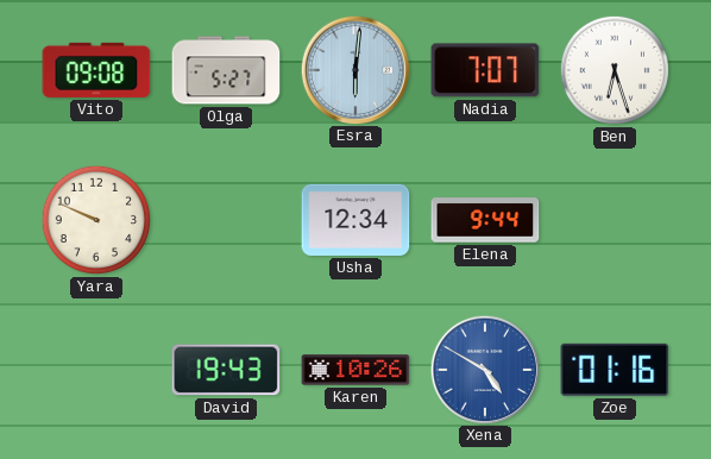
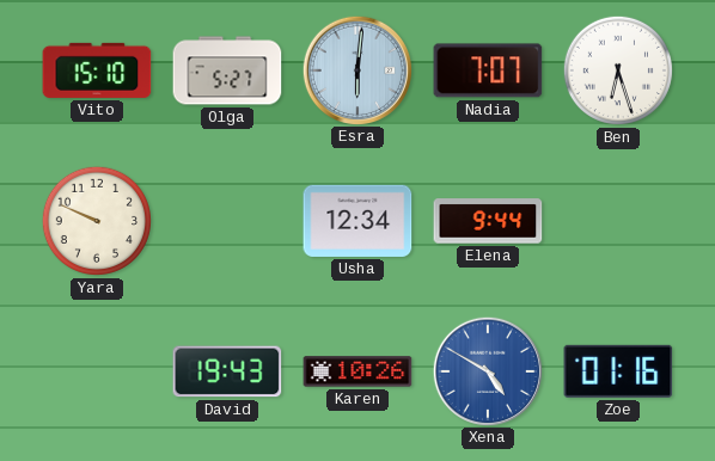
Vito: 09:08 -> 15:10
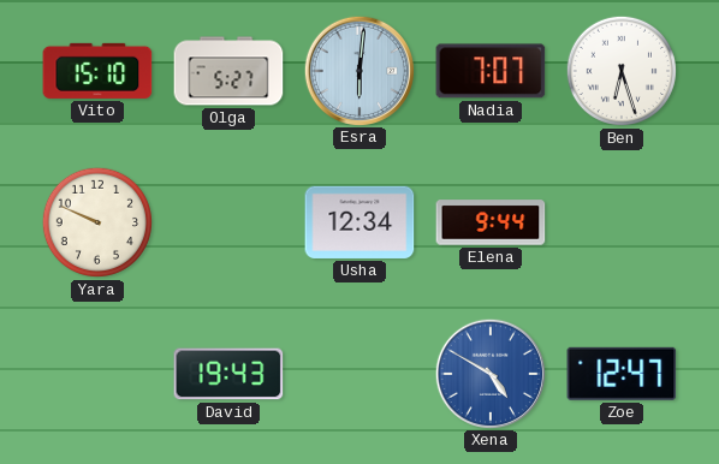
Karen: 10:26 -> none
Zoe: 01:16 -> 12:47
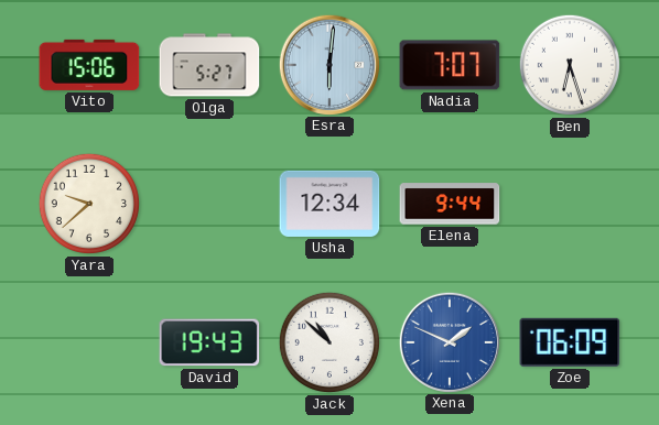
Vito: 15:10 -> 15:06
Yara: 9:49 -> 9:38
Jack: none -> 10:52
Xena: 4:50 -> 1:49
Zoe: 12:47 -> 06:09
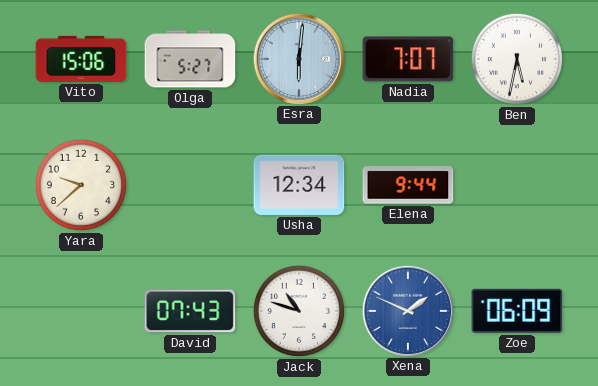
Ben: 6:27 -> 5:32
David: 19:43 -> 07:43
Jack: 10:52 -> 10:48
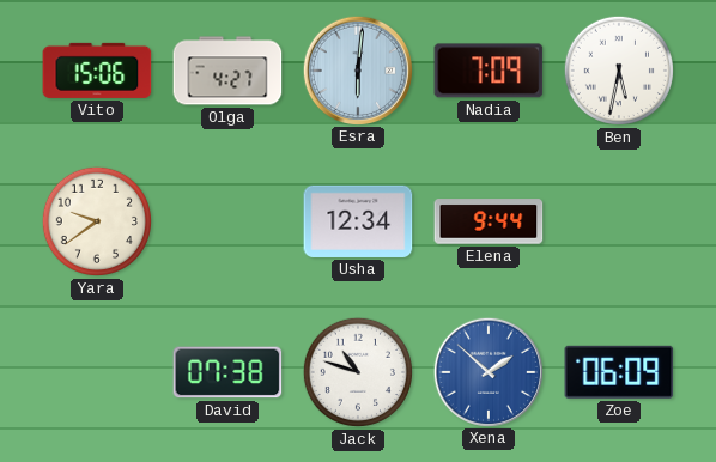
Olga: 5:27 -> 4:27
Nadia: 7:07 -> 7:09
Yara: 9:38 -> 9:39
David: 07:43 -> 07:38
Xena: 1:49 -> 1:52
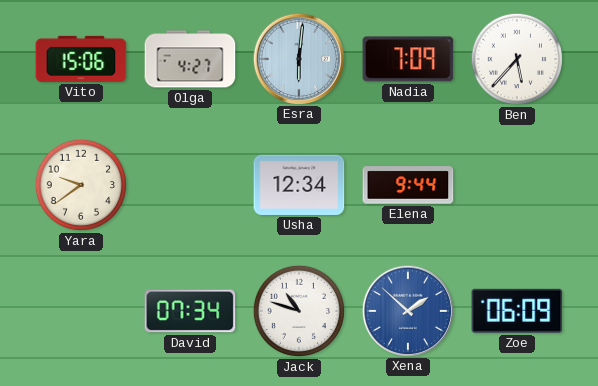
Ben: 5:32 -> 5:37
David: 07:38 -> 07:34
